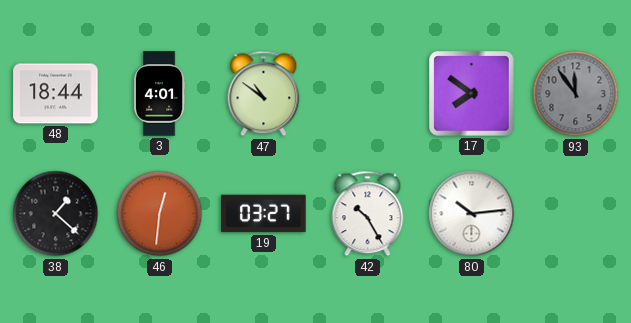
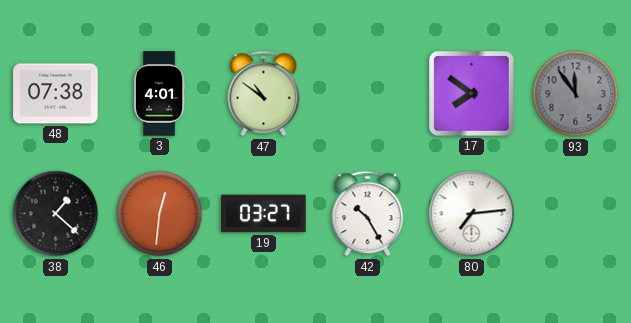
48: 18:44 -> 07:38
80: 10:14 -> 7:14
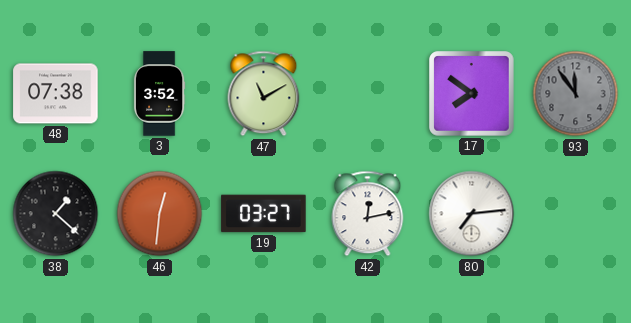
3: 4:01 -> 3:52
47: 10:51 -> 11:10
42: 10:25 -> 12:13
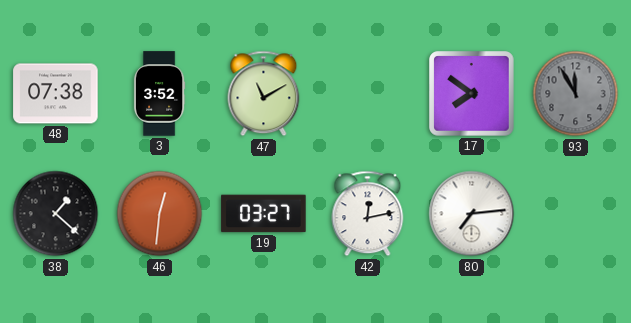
93: 11:54 -> 11:55
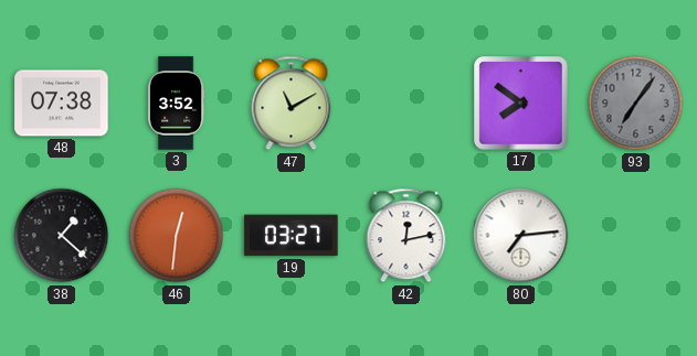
93: 11:55 -> 7:06
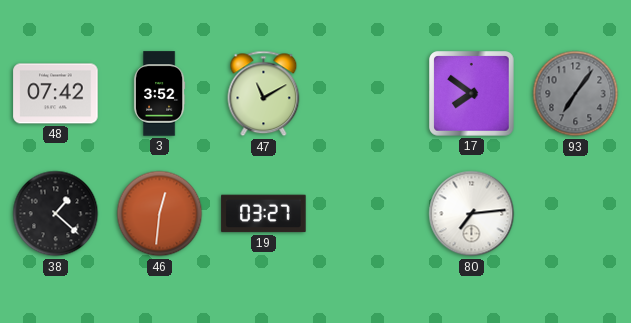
48: 07:38 -> 07:42
42: 12:13 -> none
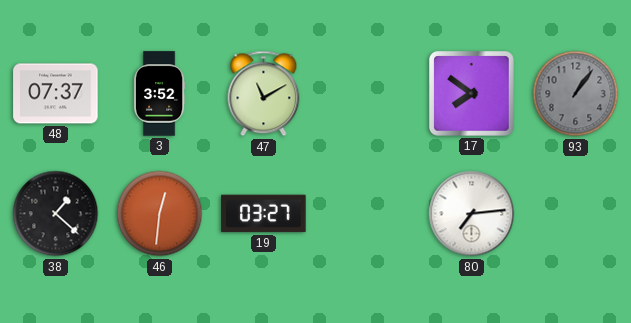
48: 07:42 -> 07:37
93: 7:06 -> 1:06
